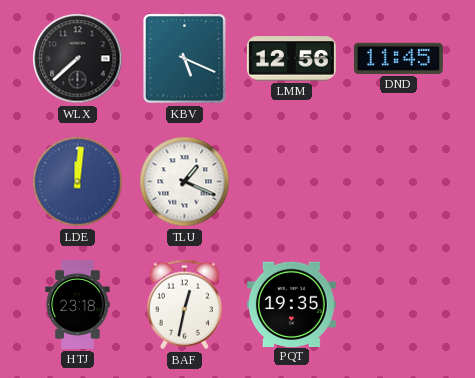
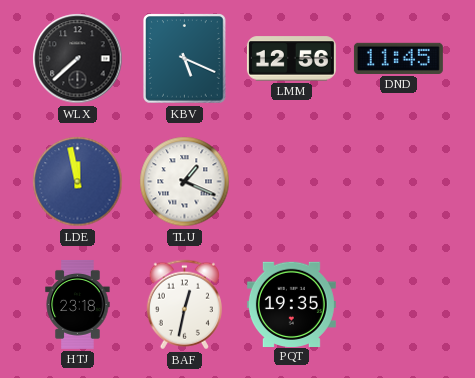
LDE: 12:01 -> 11:58
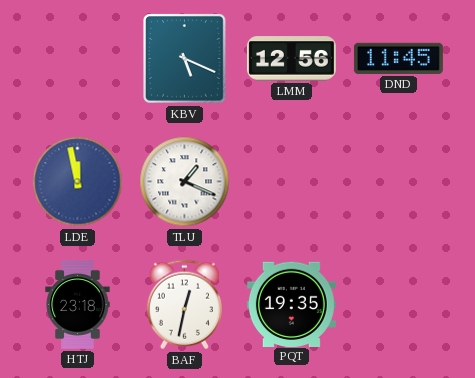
WLX: 7:38 -> none
